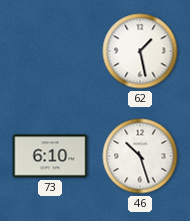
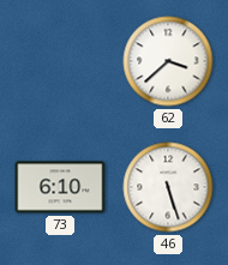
62: 1:28 -> 3:38
46: 10:27 -> 5:27
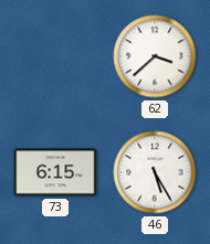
73: 6:10 -> 6:15
46: 5:27 -> 5:25
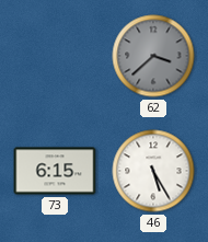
62 dial: white -> grey
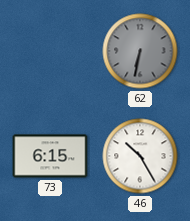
62: 3:38 -> 6:32
46: 5:25 -> 10:25
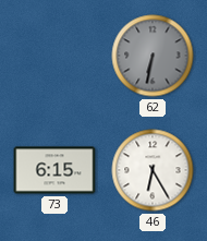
46: 10:25 -> 6:25
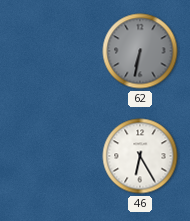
73: 6:15 -> none
